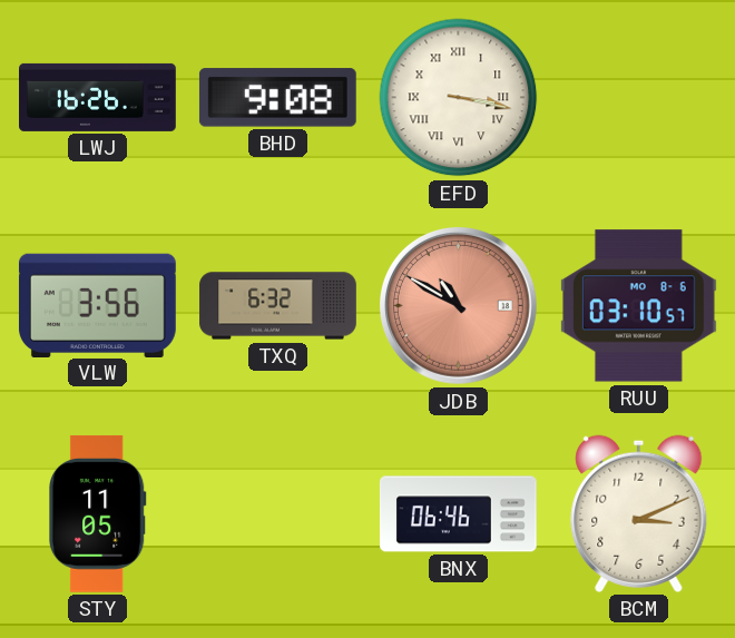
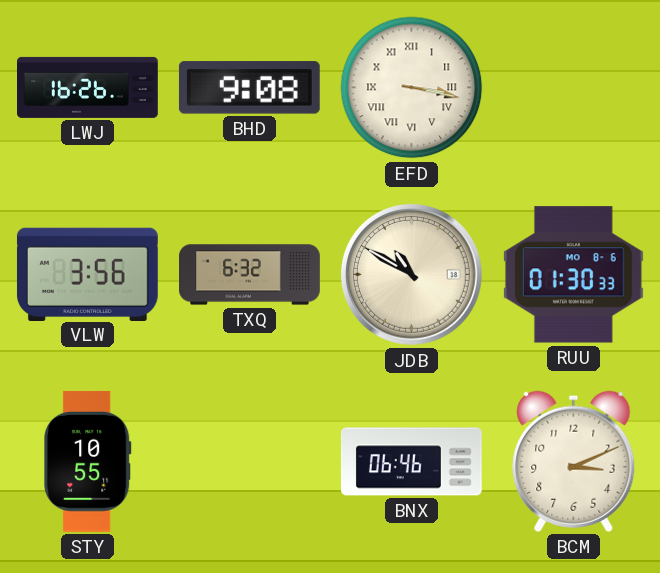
JDB dial: salmon -> cream
RUU: 03:10 -> 01:30
STY: 11:05 -> 10:55
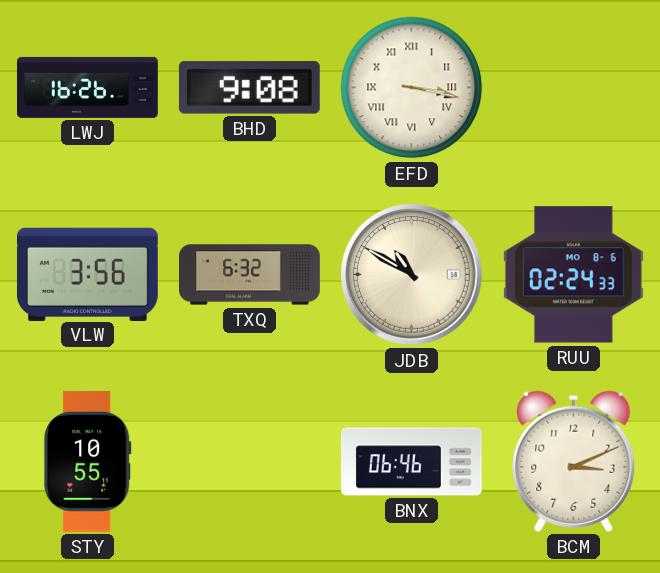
RUU: 01:30 -> 02:24
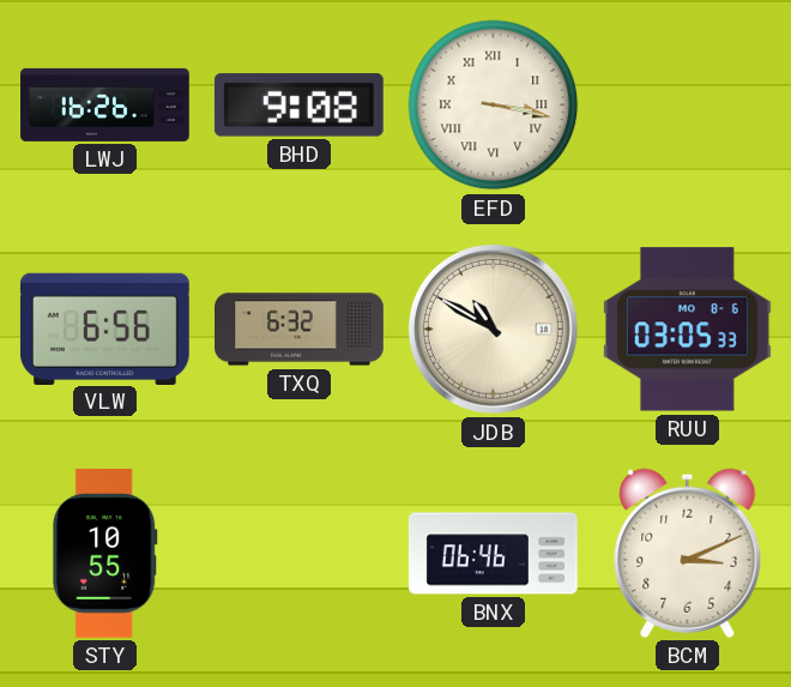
VLW: 3:56 -> 6:56
RUU: 02:24 -> 03:05
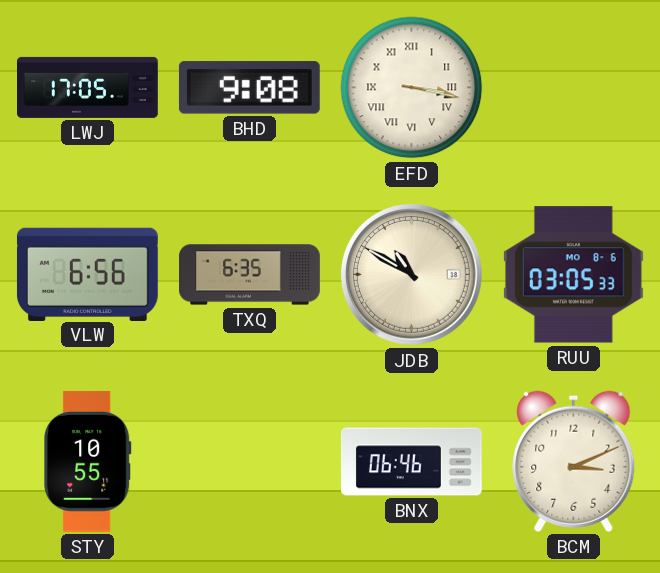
LWJ: 16:26 -> 17:05
TXQ: 6:32 -> 6:35
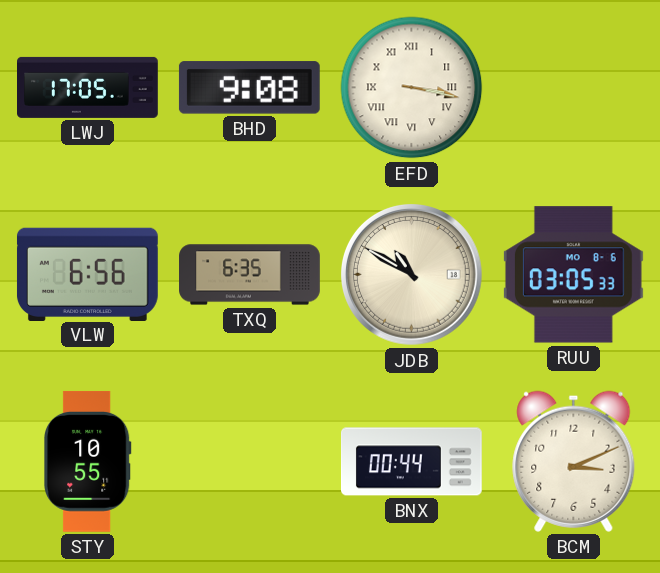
BNX: 06:46 -> 00:44
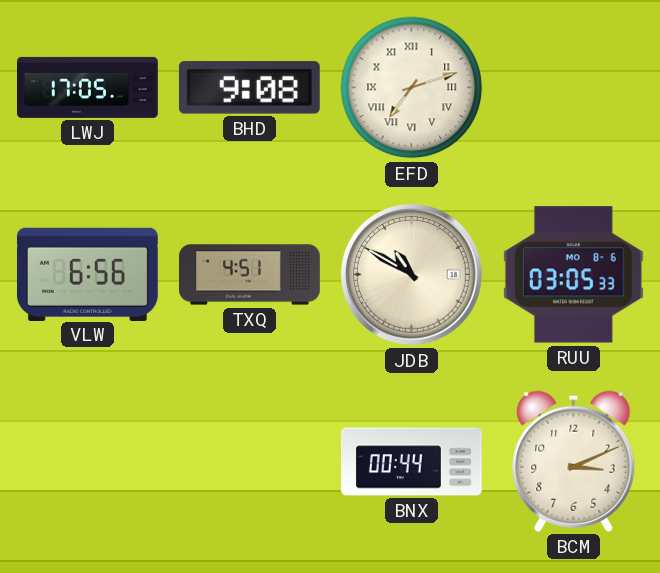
EFD: 3:17 -> 7:12
TXQ: 6:35 -> 4:51
STY: 10:55 -> none
